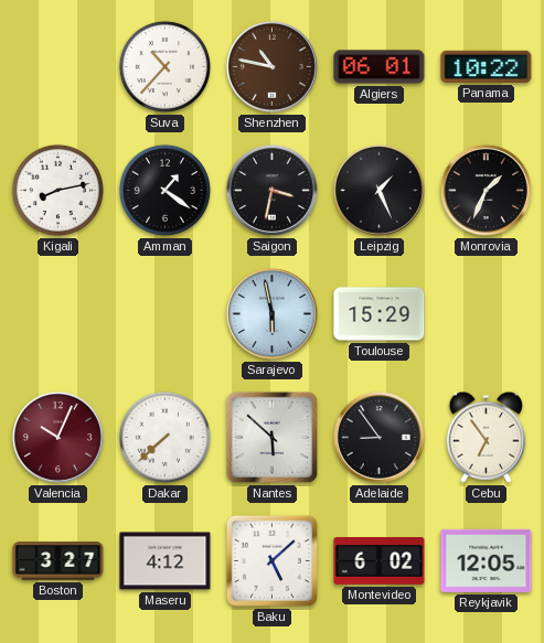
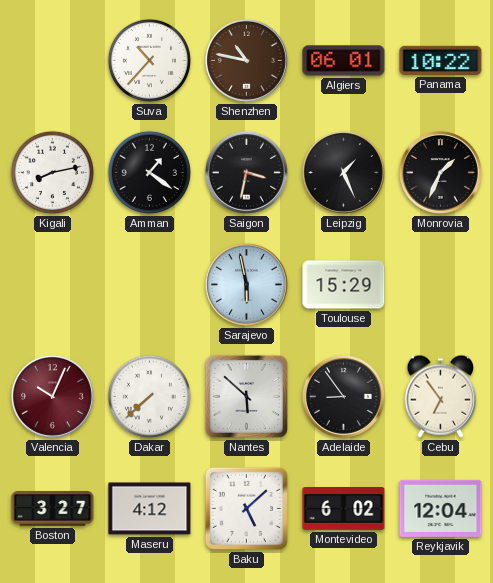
Reykjavik: 12:05 -> 12:04
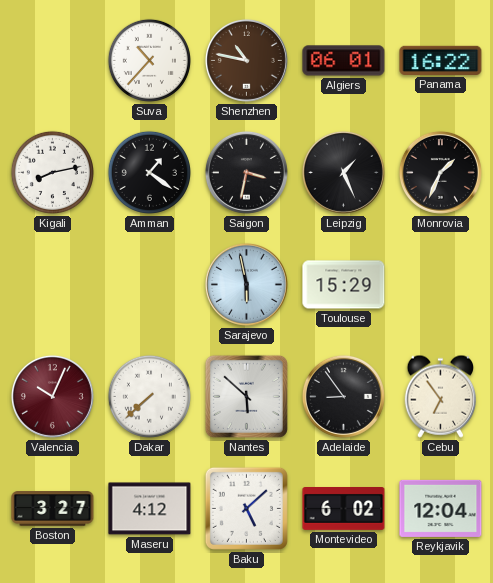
Panama: 10:22 -> 16:22
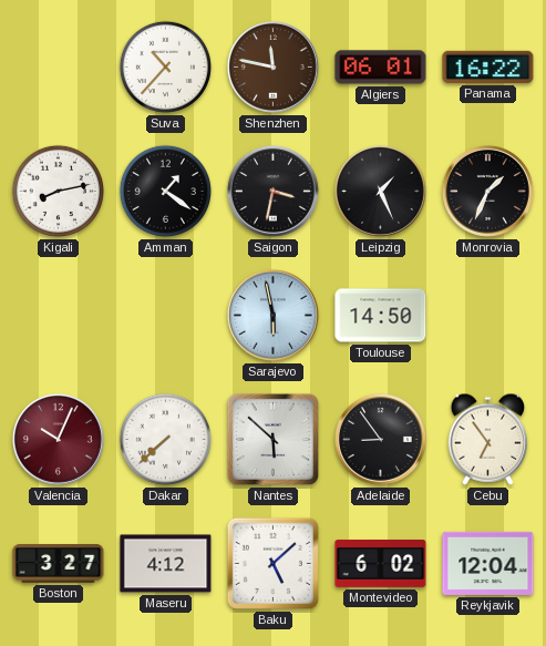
Shenzhen: 10:47 -> 11:47
Toulouse: 15:29 -> 14:50
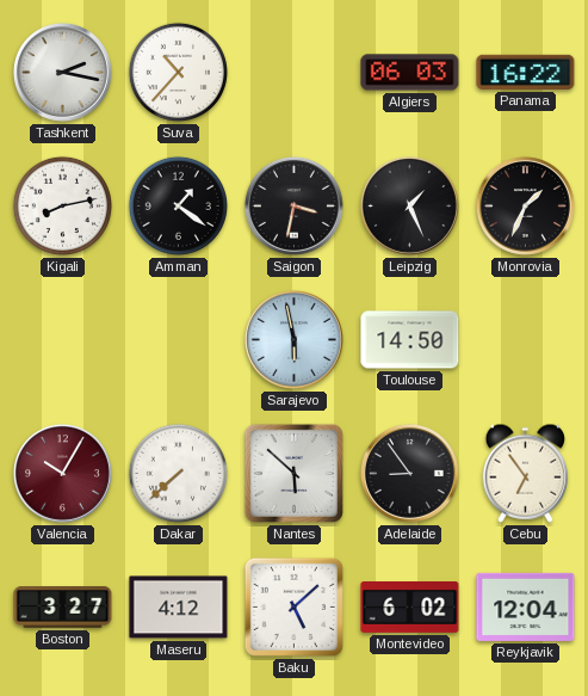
Tashkent: none -> 2:17
Shenzhen: 11:47 -> none
Algiers: 06:01 -> 06:03
Valencia: 10:04 -> 10:05
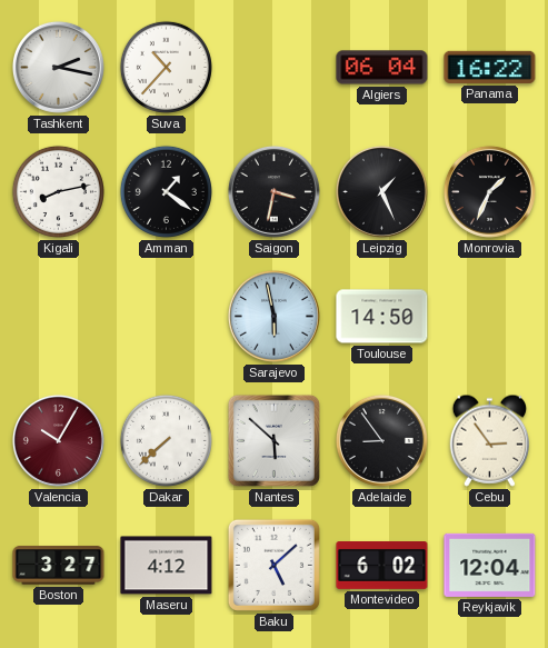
Algiers: 06:03 -> 06:04
Cebu: 6:54 -> 2:54
